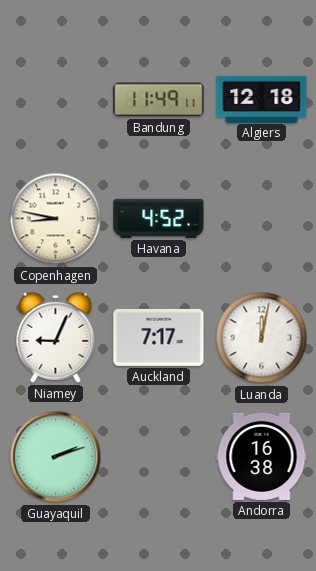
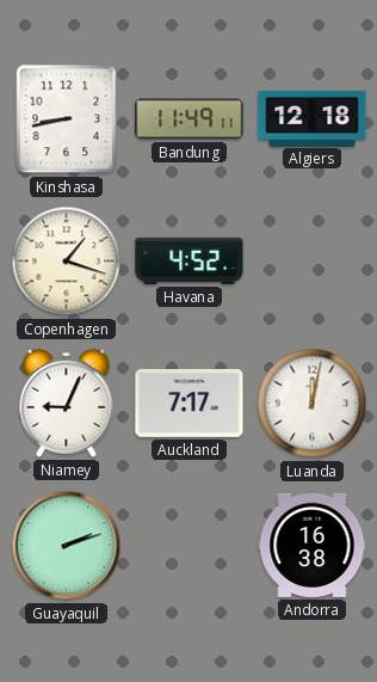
Kinshasa: none -> 8:43
Copenhagen: 8:47 -> 1:18
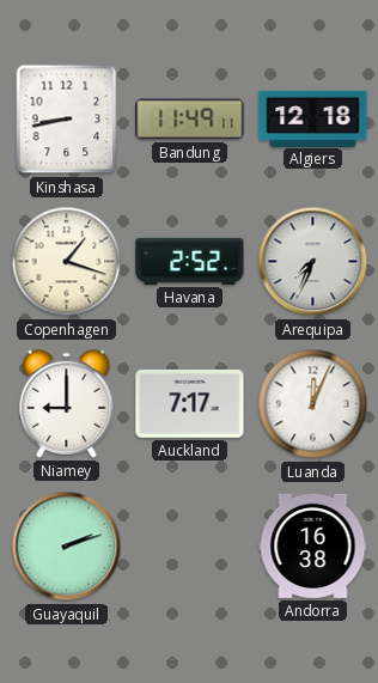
Havana: 4:52 -> 2:52
Arequipa: none -> 7:34
Niamey: 9:04 -> 9:00
Luanda: 12:02 -> 12:04
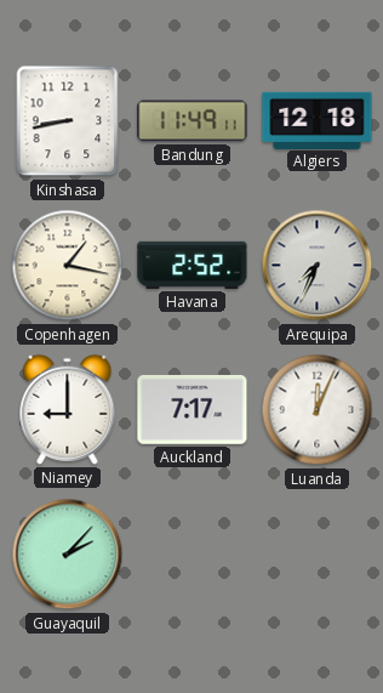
Copenhagen: 1:18 -> 1:17
Guayaquil: 2:12 -> 2:07
Andorra: 16:38 -> none
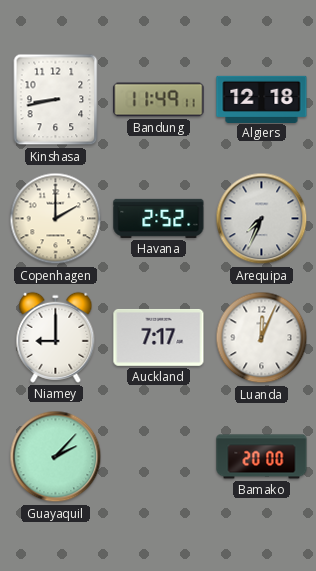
Copenhagen: 1:17 -> 2:00
Bamako: none -> 20:00
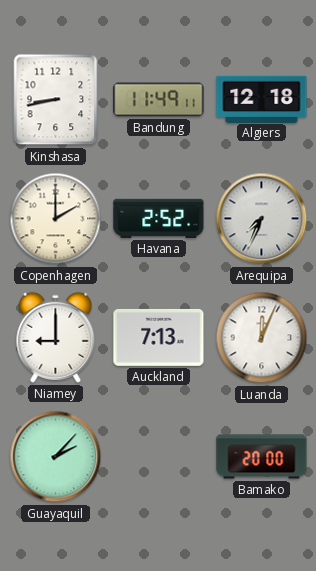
Auckland: 7:17 -> 7:13
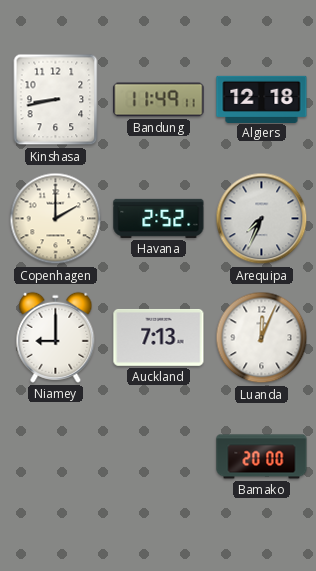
Guayaquil: 2:07 -> none
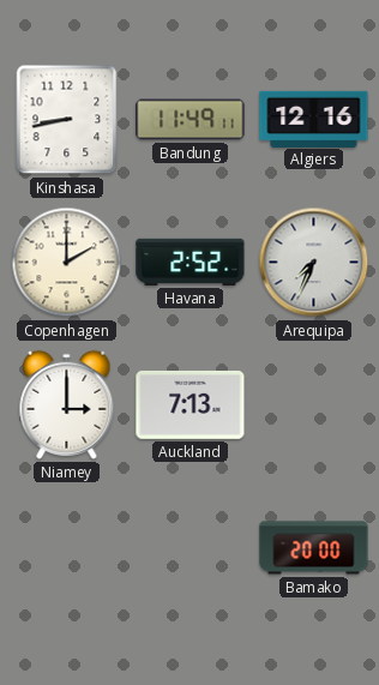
Algiers: 12:18 -> 12:16
Niamey: 9:00 -> 3:00
Luanda: 12:04 -> none
